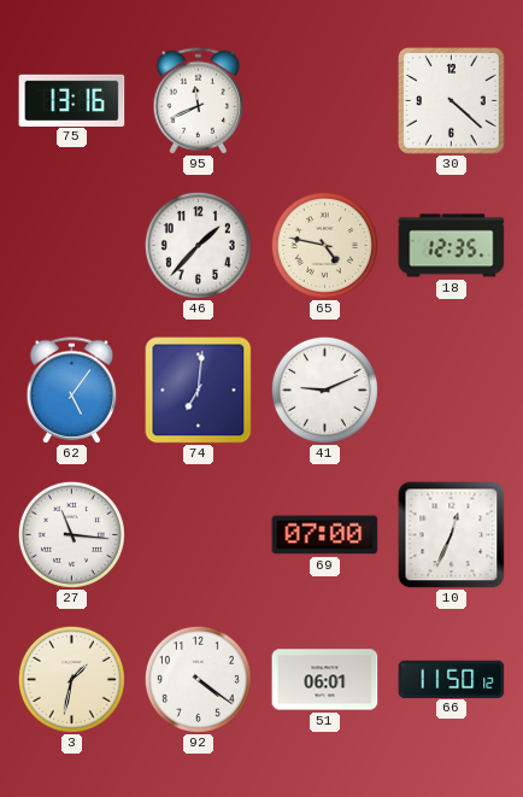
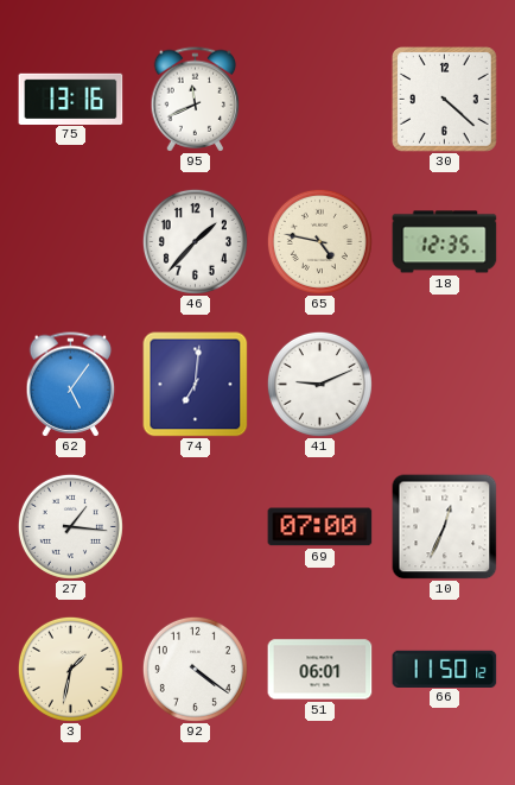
27: 11:16 -> 1:16
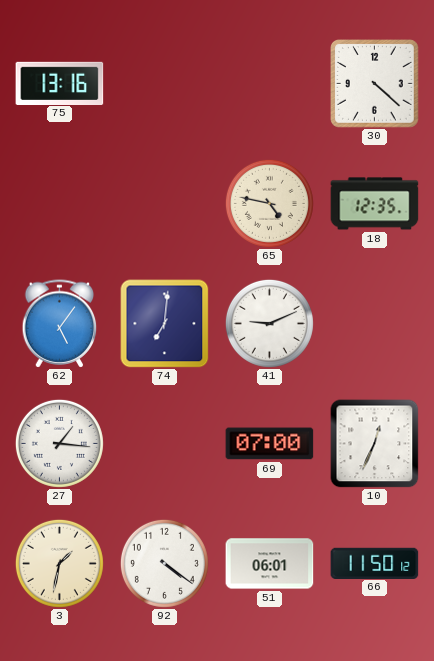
95: 11:41 -> none
46: 1:37 -> none
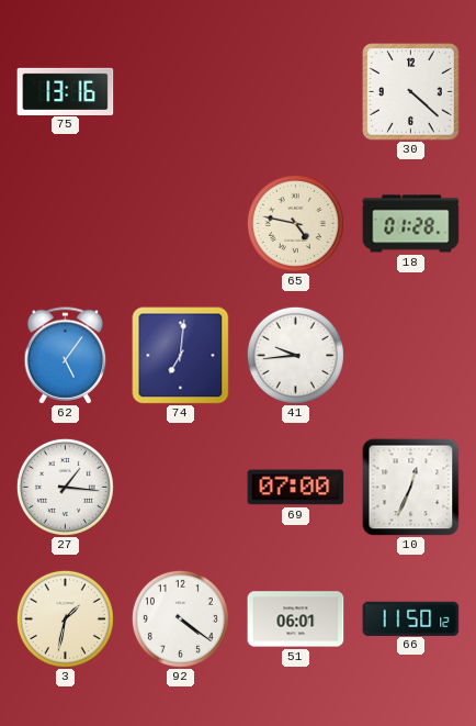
18: 12:35 -> 01:28
41: 9:11 -> 9:44
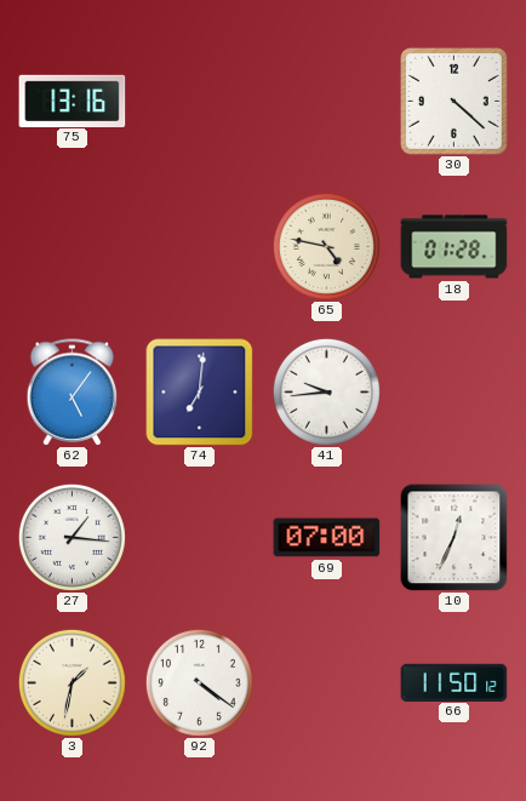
51: 06:01 -> none
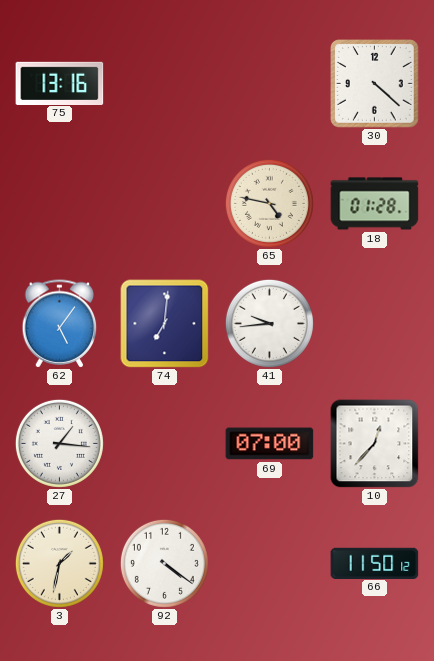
10: 12:34 -> 12:37
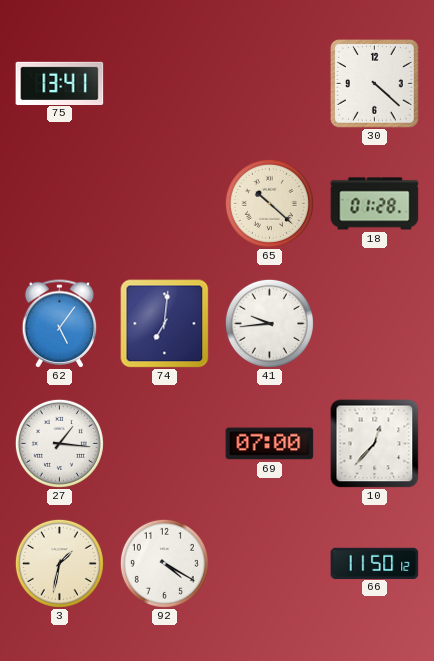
75: 13:16 -> 13:41
65: 4:47 -> 10:22
92: 4:21 -> 4:20
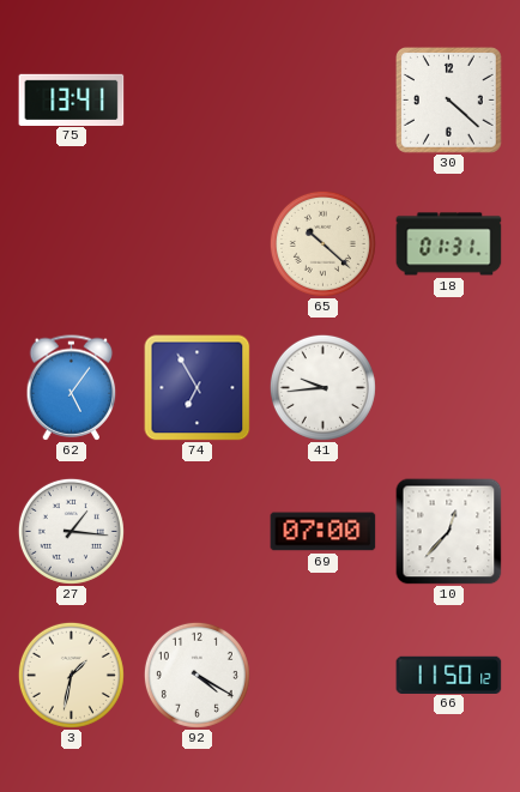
18: 01:28 -> 01:31
74: 7:01 -> 6:55
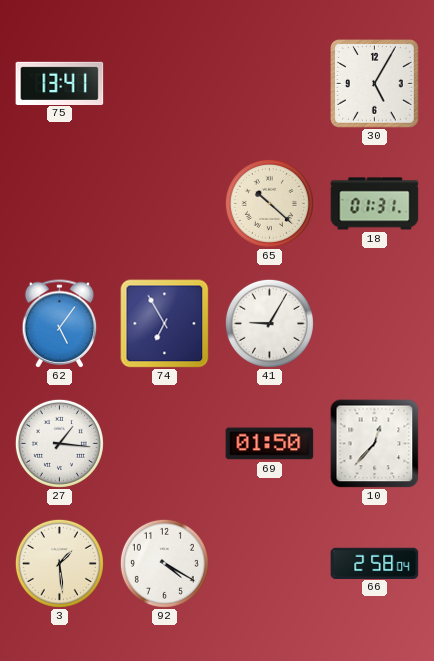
30: 4:22 -> 5:05
41: 9:44 -> 9:05
69: 07:00 -> 01:50
3: 1:32 -> 1:29
66: 11:50 -> 2:58
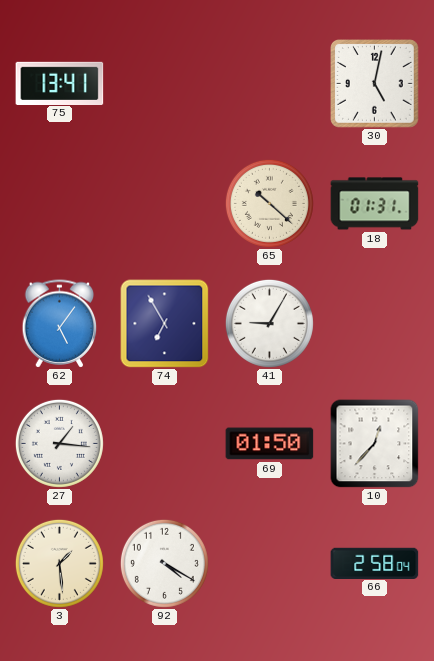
30: 5:05 -> 5:02
